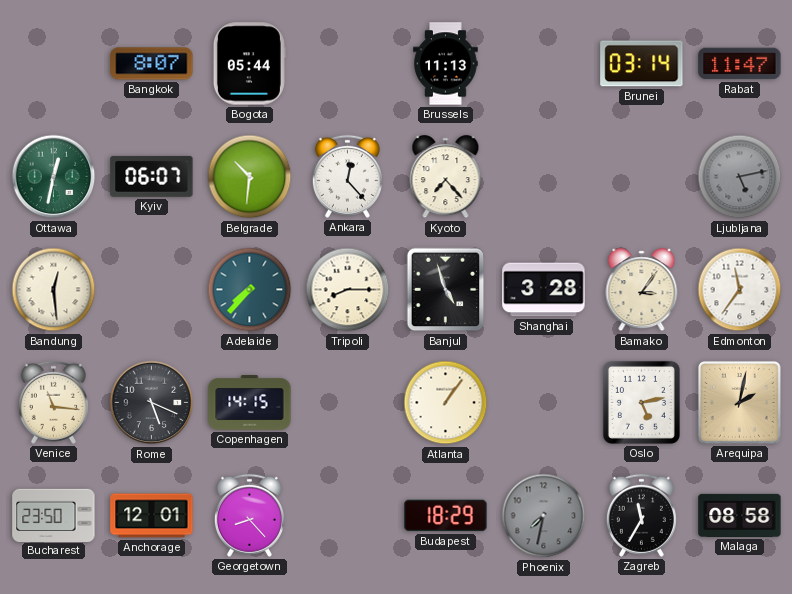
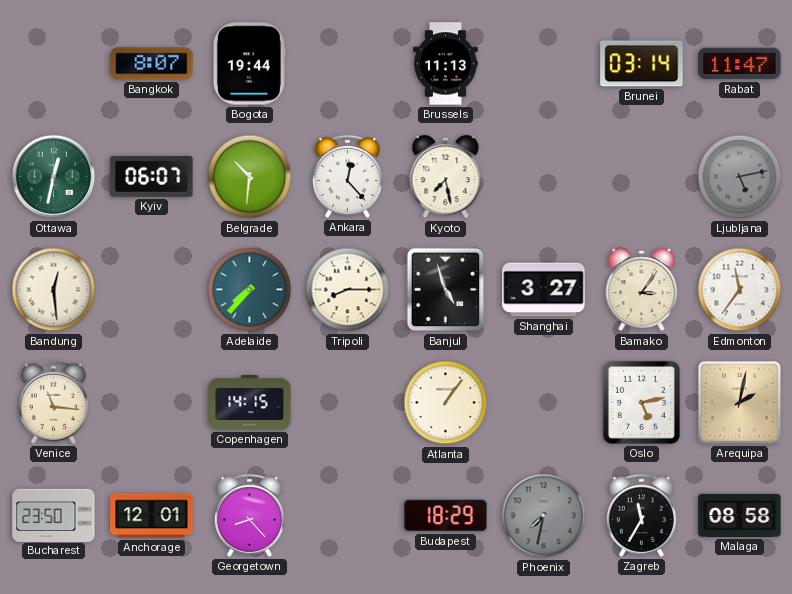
Bogota: 05:44 -> 19:44
Kyoto: 7:23 -> 7:28
Shanghai: 3:28 -> 3:27
Rome: 5:19 -> none
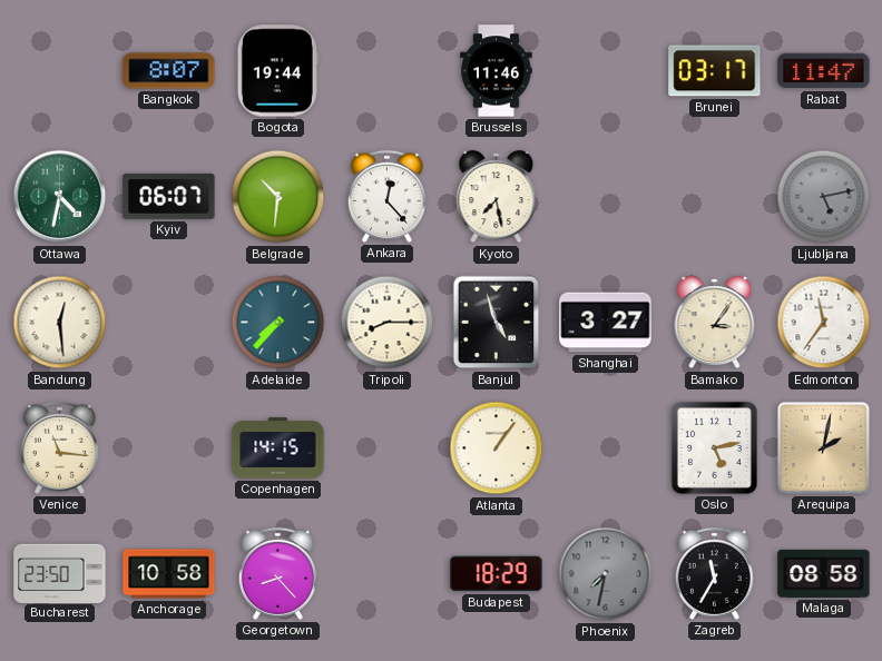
Brussels: 11:13 -> 11:46
Brunei: 03:14 -> 03:17
Ottawa: 12:32 -> 4:32
Anchorage: 12:01 -> 10:58
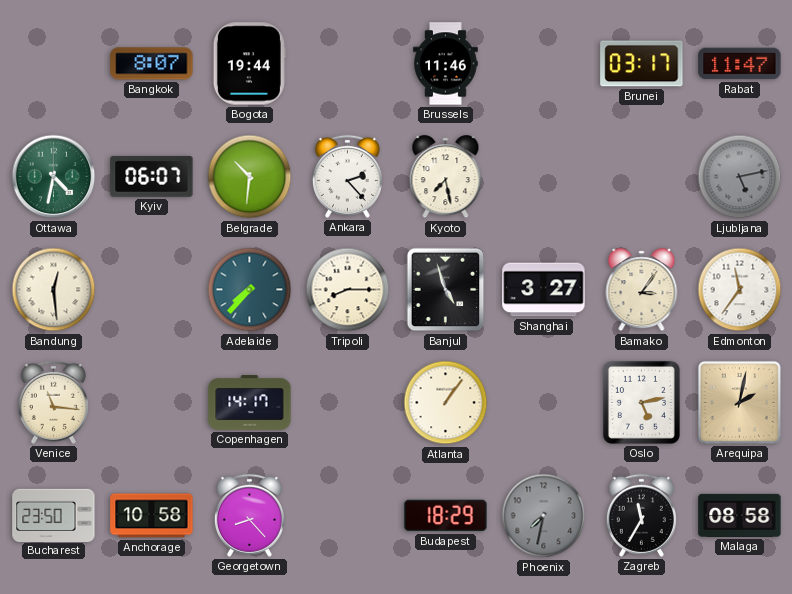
Ankara: 12:23 -> 2:23
Copenhagen: 14:15 -> 14:17
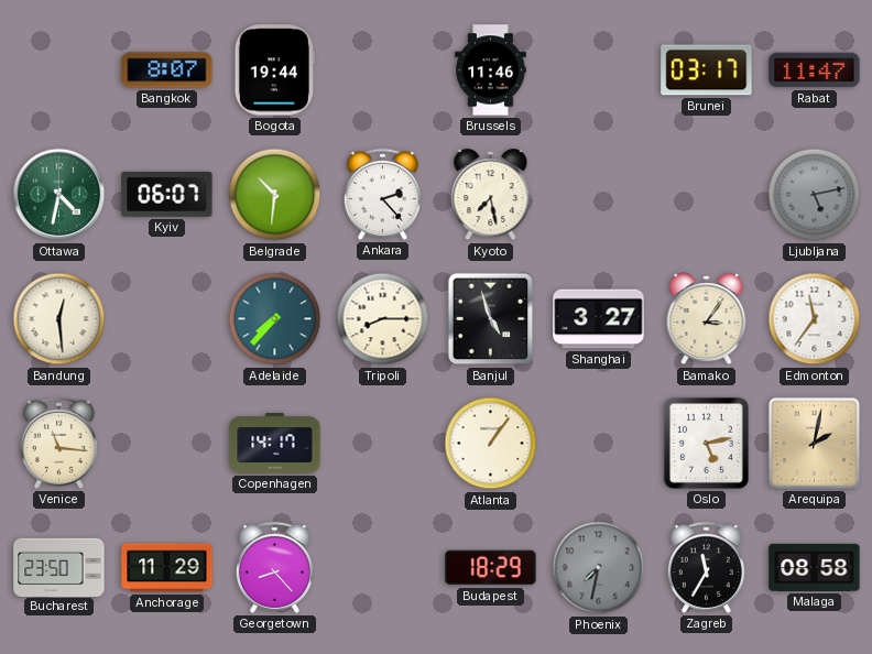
Anchorage: 10:58 -> 11:29
